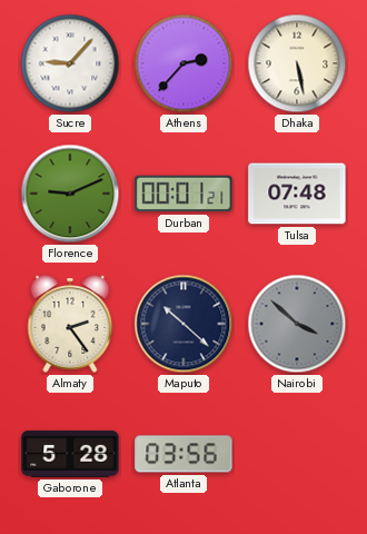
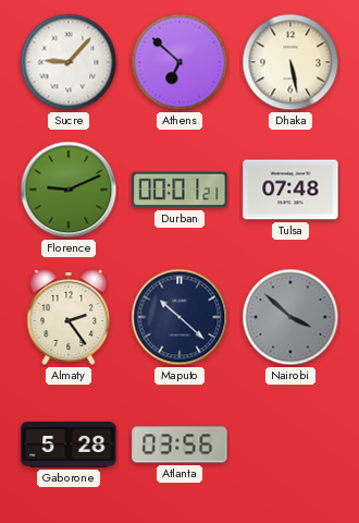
Athens: 2:37 -> 6:52
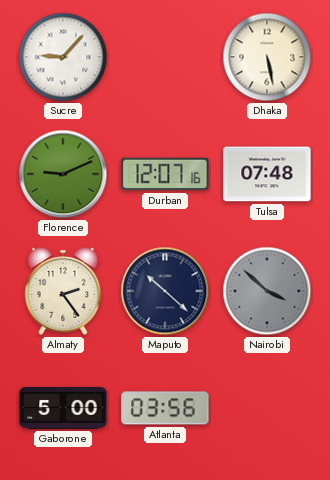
Athens: 6:52 -> none
Durban: 00:01 -> 12:07
Gaborone: 5:28 -> 5:00
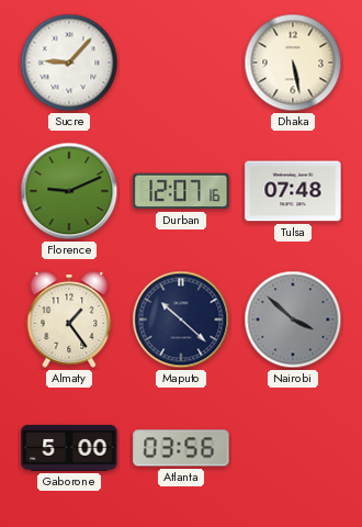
Almaty: 2:24 -> 1:24
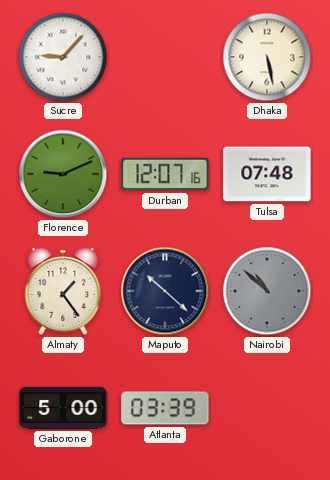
Nairobi: 3:52 -> 10:52
Atlanta: 03:56 -> 03:39
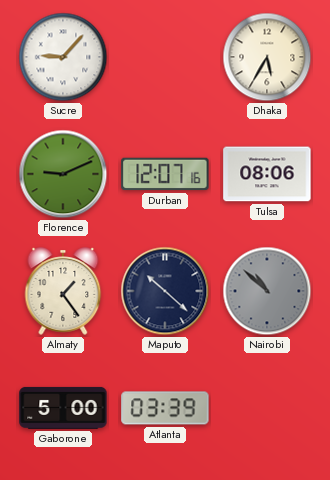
Dhaka: 5:28 -> 5:35
Tulsa: 07:48 -> 08:06
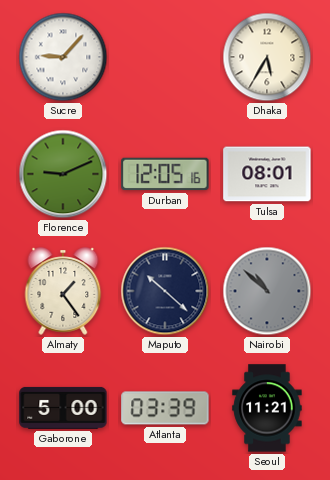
Durban: 12:07 -> 12:05
Tulsa: 08:06 -> 08:01
Seoul: none -> 11:21
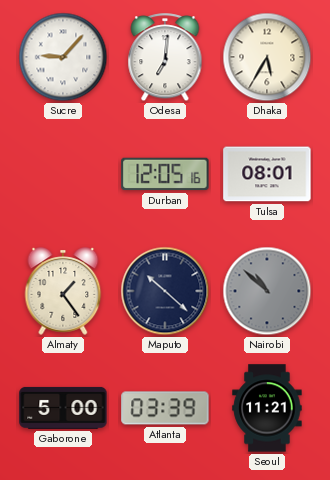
Odesa: none -> 7:01
Florence: 9:11 -> none
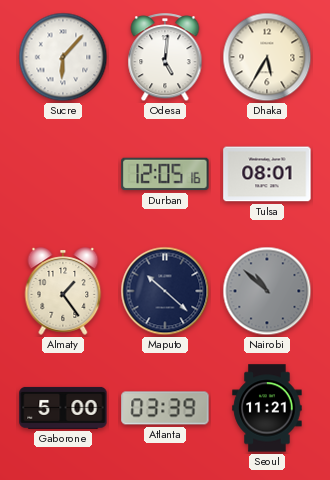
Sucre: 9:07 -> 6:07
Odesa: 7:01 -> 5:01
